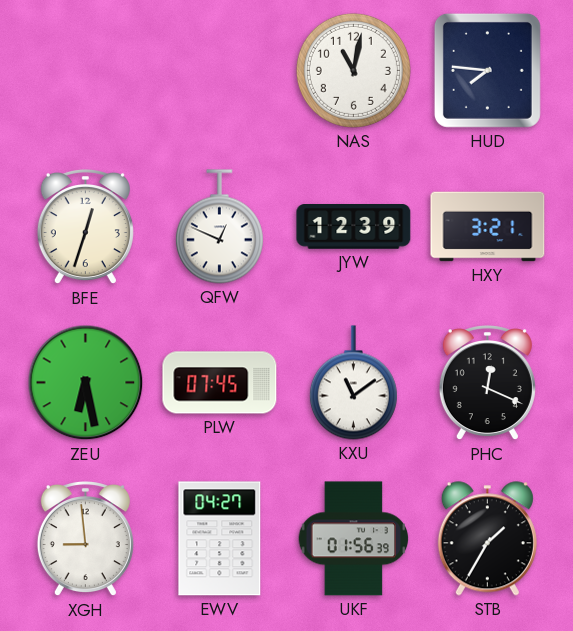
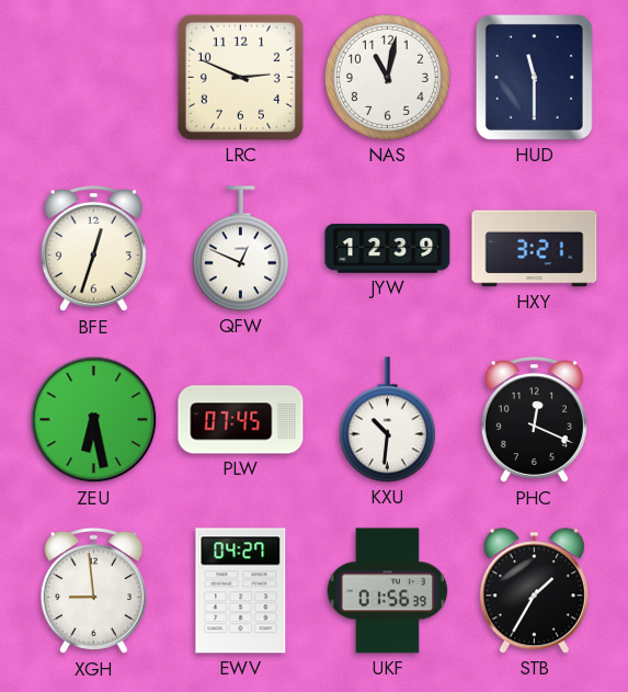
LRC: none -> 2:49
HUD: 7:46 -> 11:30
KXU: 11:09 -> 10:31
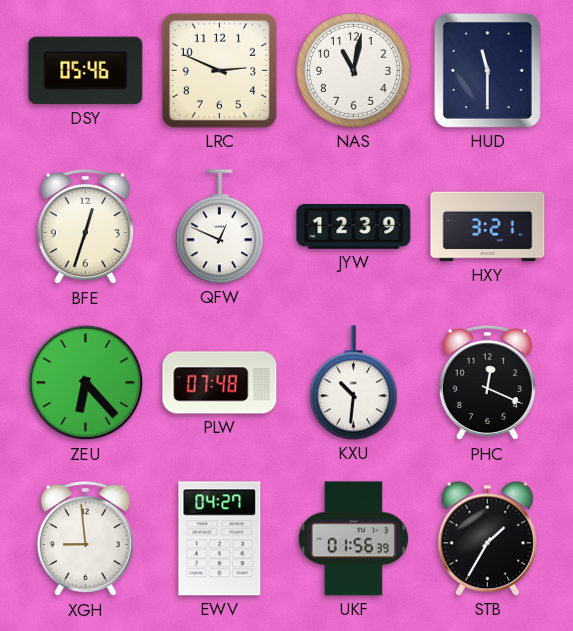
DSY: none -> 05:46
ZEU: 6:28 -> 6:23
PLW: 07:45 -> 07:48
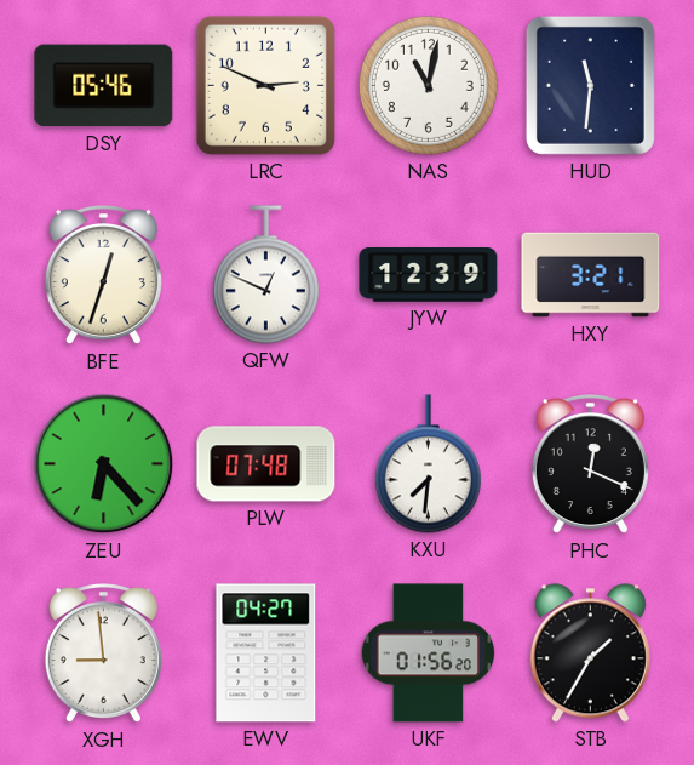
HUD: 11:30 -> 11:31
KXU: 10:31 -> 7:31
UKF: 01:56:39 -> 01:56:20
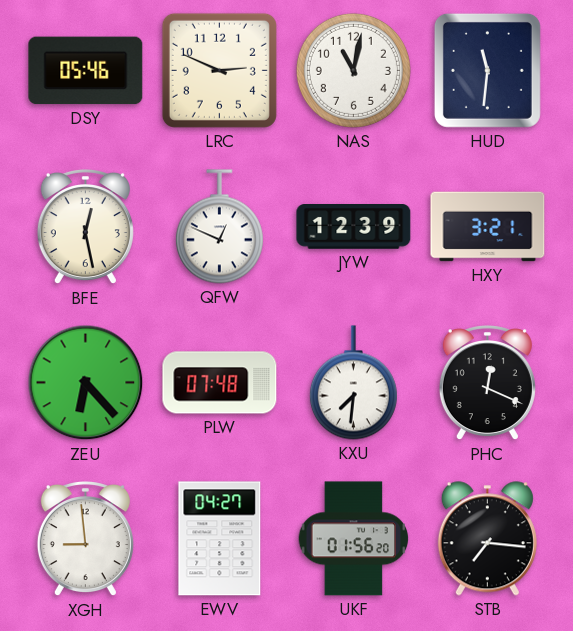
BFE: 12:33 -> 12:28
STB: 1:35 -> 7:16
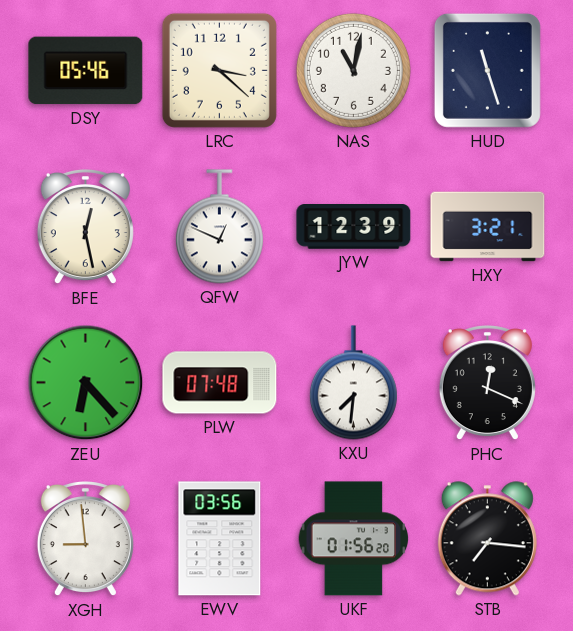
LRC: 2:49 -> 3:22
HUD: 11:31 -> 11:27
EWV: 04:27 -> 03:56
